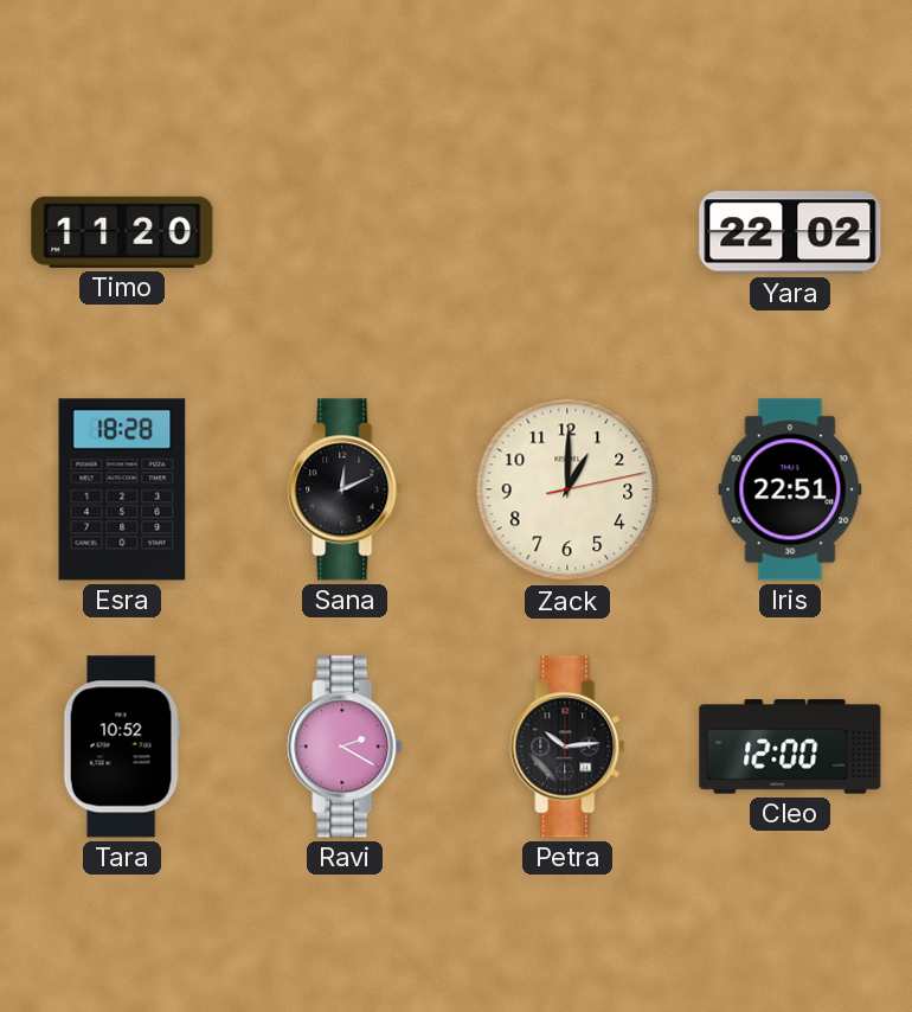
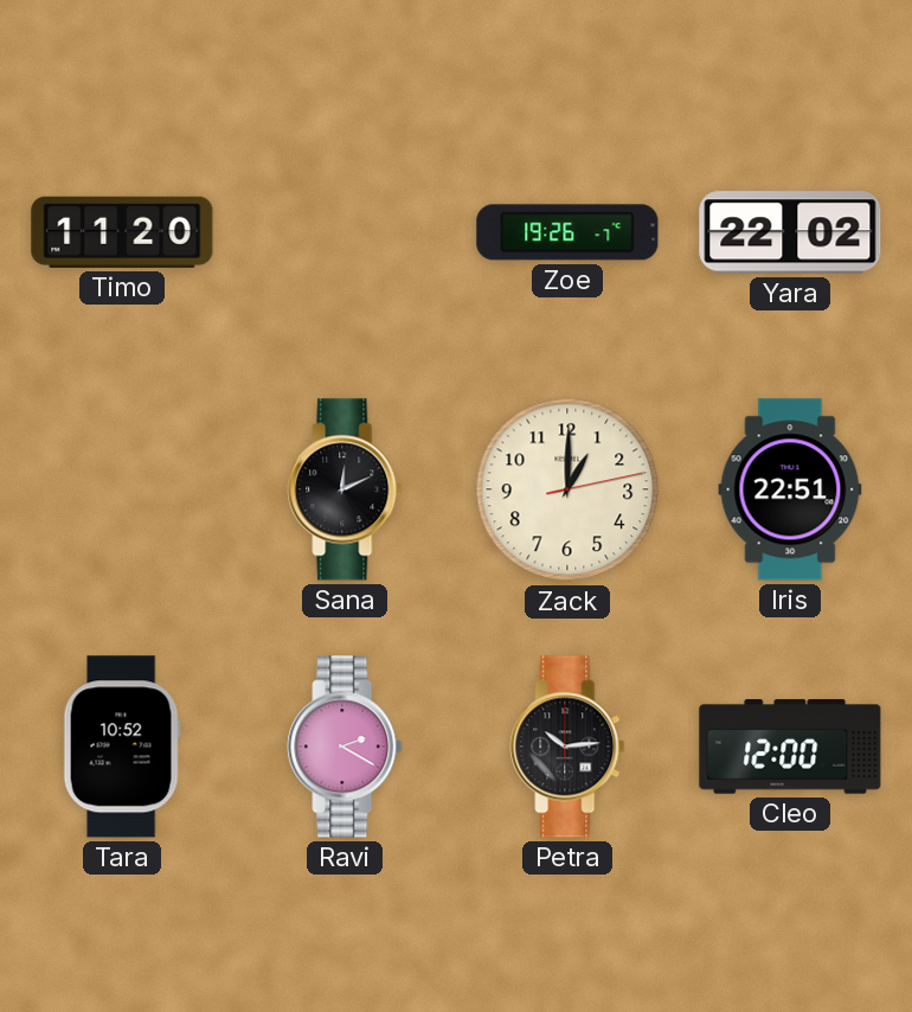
Zoe: none -> 19:26
Esra: 18:28 -> none
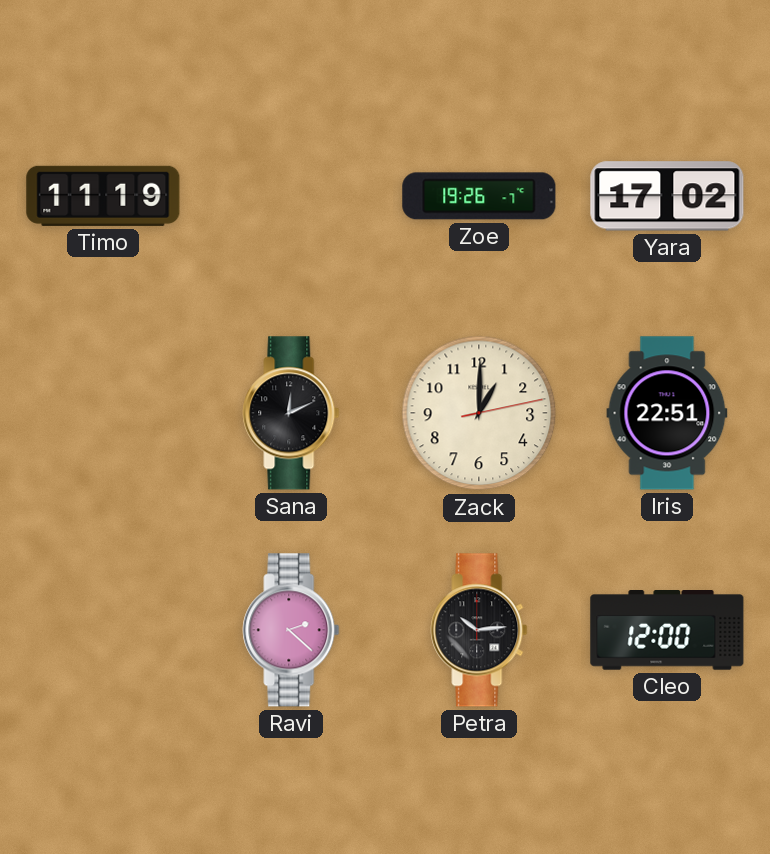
Timo: 11:20 -> 11:19
Yara: 22:02 -> 17:02
Tara: 10:52 -> none
Ravi: 2:20 -> 2:22
